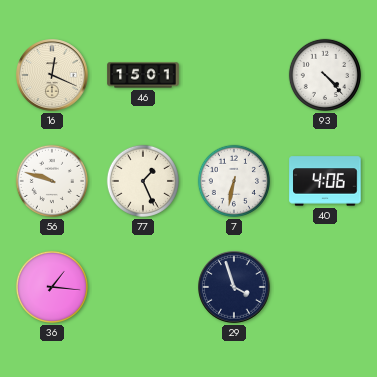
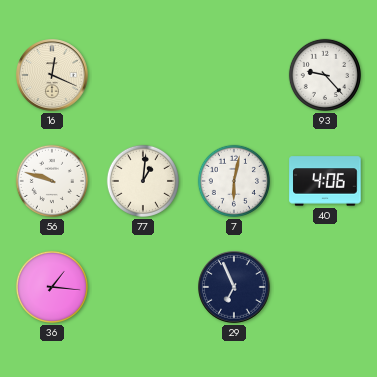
46: 15:01 -> none
93: 4:23 -> 9:23
77: 1:26 -> 1:01
7: 6:32 -> 6:02
29: 3:57 -> 6:56
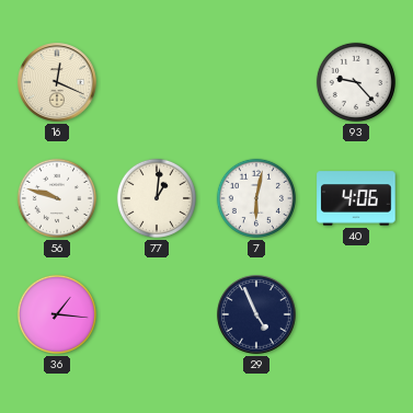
29: 6:56 -> 4:56
